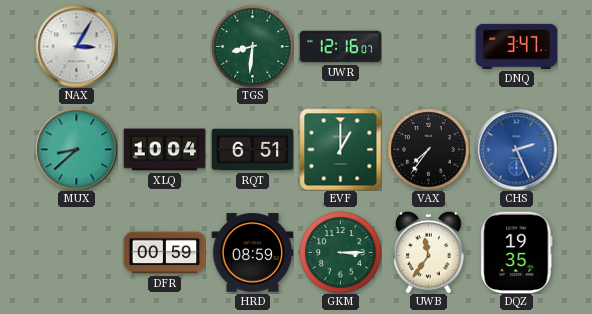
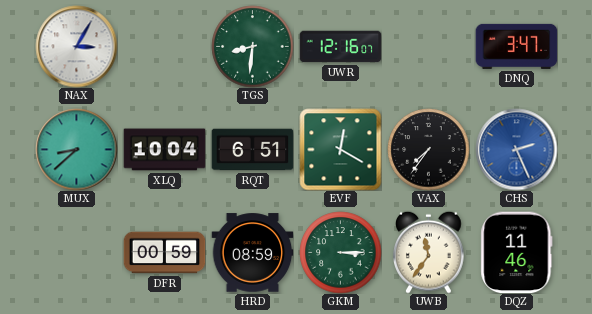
EVF: 1:00 -> 12:20
DQZ: 19:35 -> 11:46
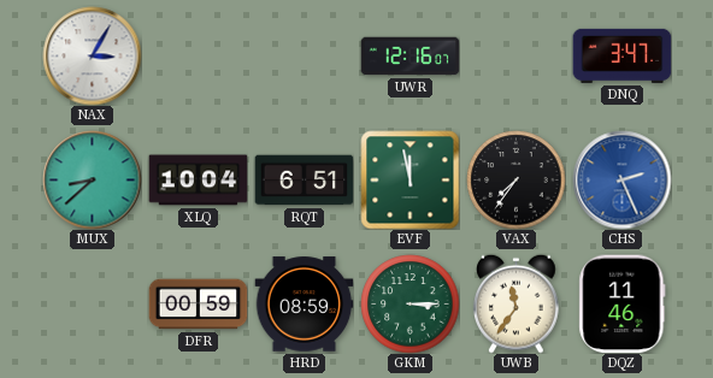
TGS: 8:31 -> none
EVF: 12:20 -> 11:58
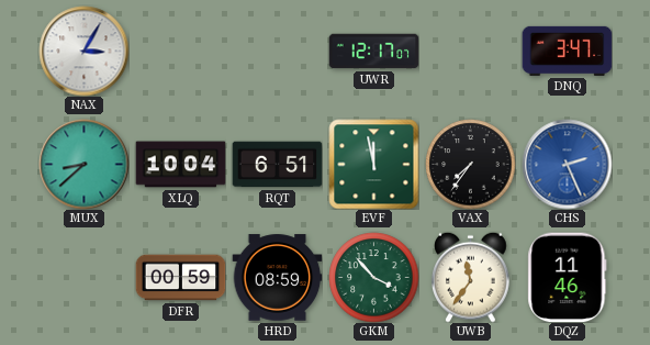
UWR: 12:16 -> 12:17
GKM: 3:15 -> 3:53
